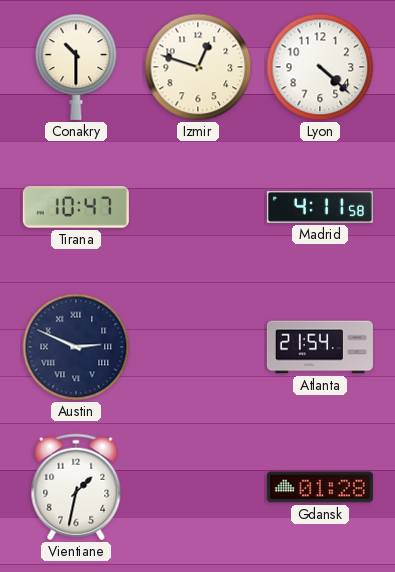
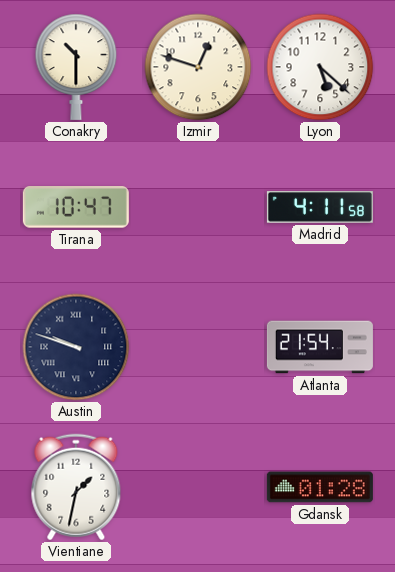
Lyon: 4:22 -> 5:22
Austin: 2:49 -> 9:48
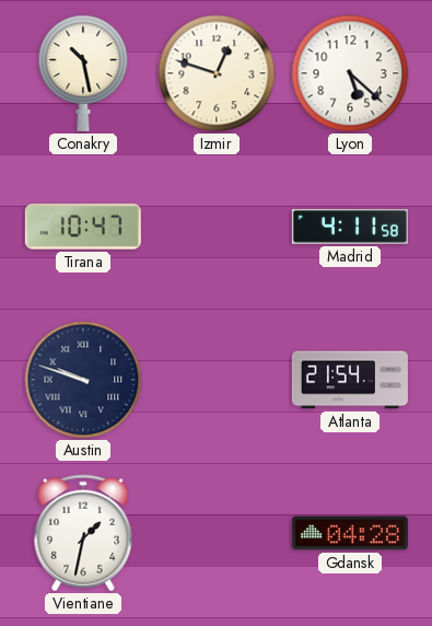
Conakry: 10:30 -> 10:28
Gdansk: 01:28 -> 04:28
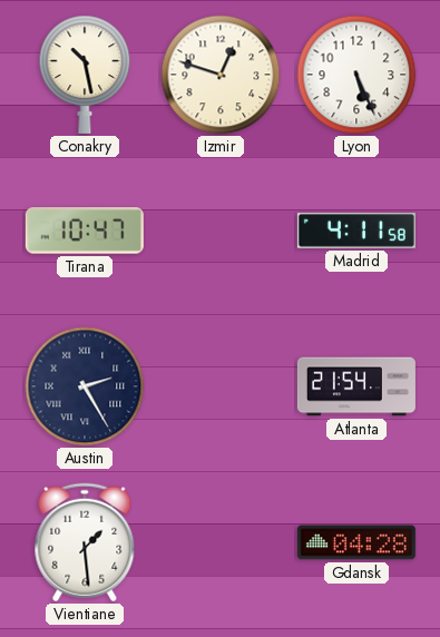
Lyon: 5:22 -> 5:26
Austin: 9:48 -> 2:25
Vientiane: 1:32 -> 1:29
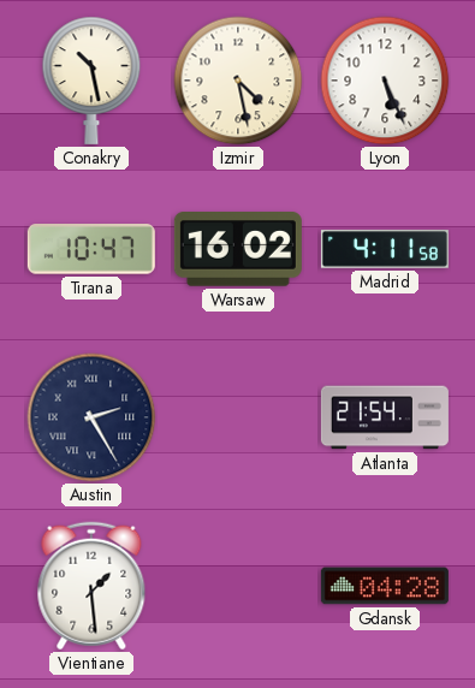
Izmir: 12:48 -> 4:28
Warsaw: none -> 16:02
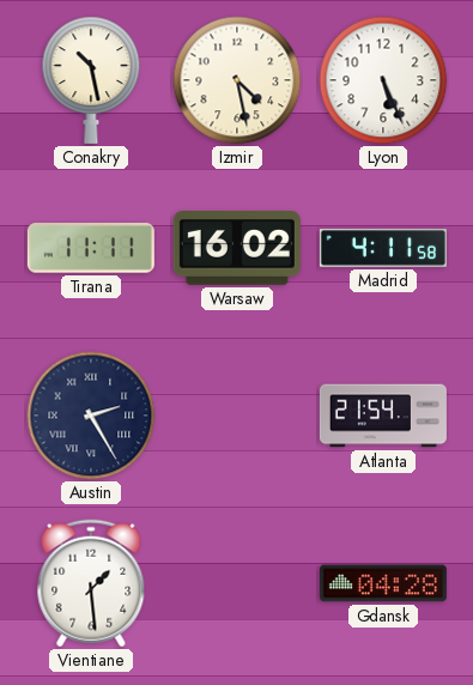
Tirana: 10:47 -> 11:11
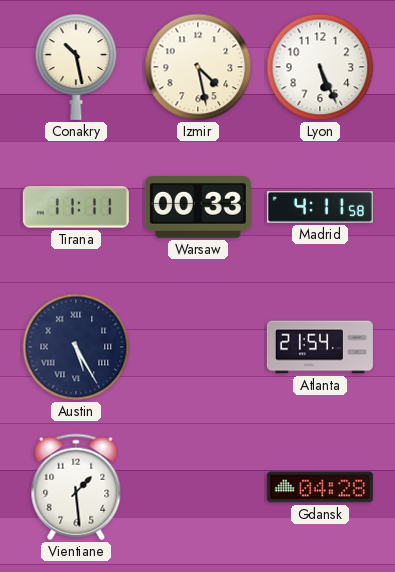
Warsaw: 16:02 -> 00:33
Austin: 2:25 -> 5:25
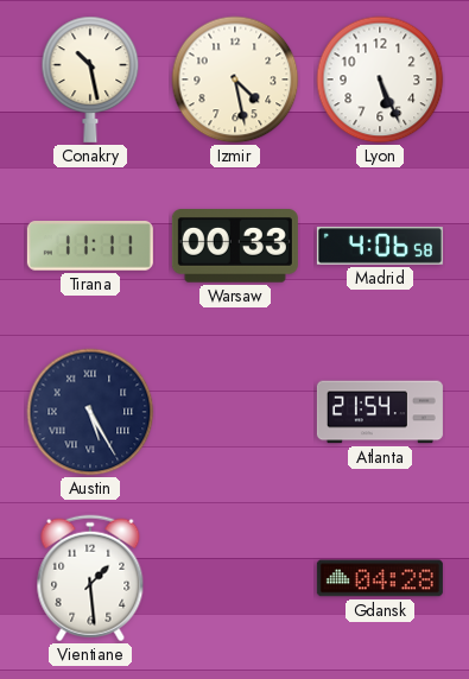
Madrid: 4:11 -> 4:06
